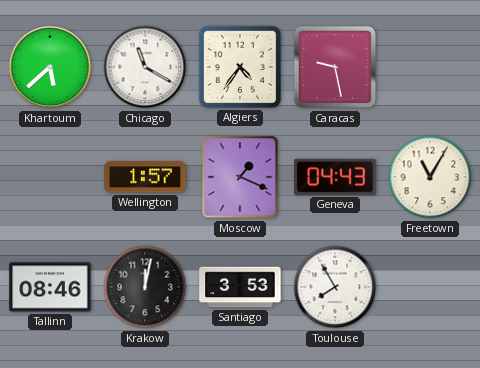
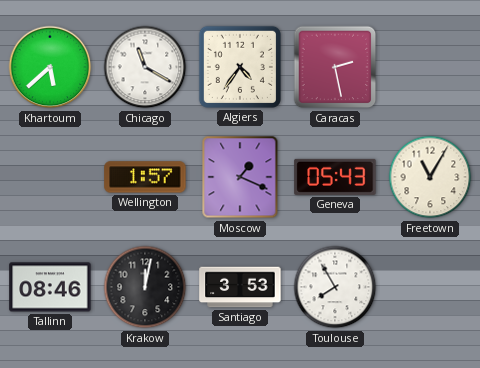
Caracas: 9:28 -> 2:28
Geneva: 04:43 -> 05:43
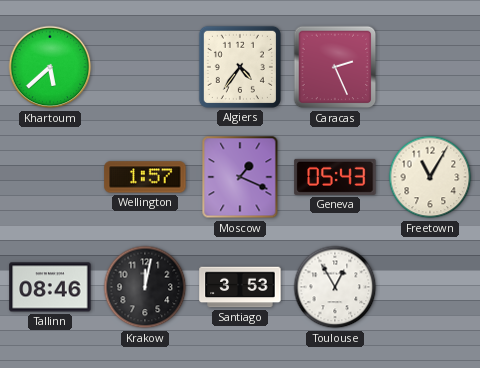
Chicago: 11:20 -> none
Caracas: 2:28 -> 2:26
Toulouse: 7:55 -> 12:55
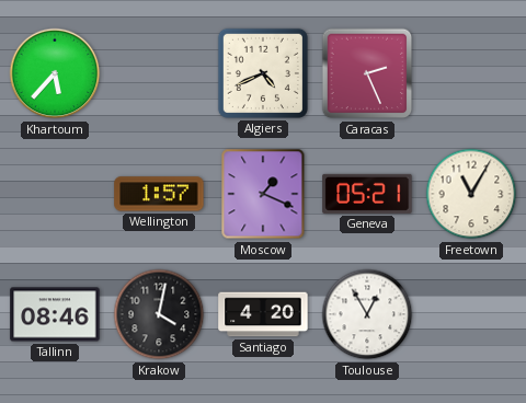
Khartoum: 5:38 -> 5:37
Algiers: 4:36 -> 4:41
Geneva: 05:43 -> 05:21
Krakow: 12:02 -> 4:02
Santiago: 3:53 -> 4:20
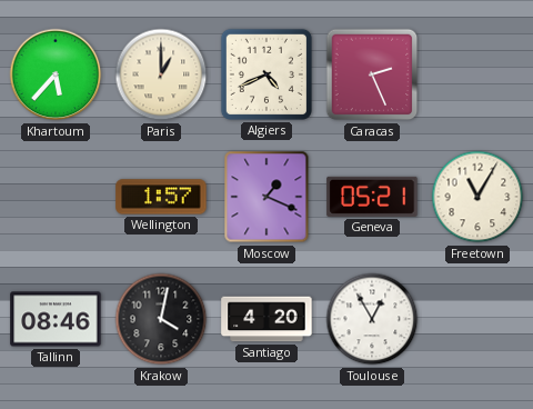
Paris: none -> 1:00
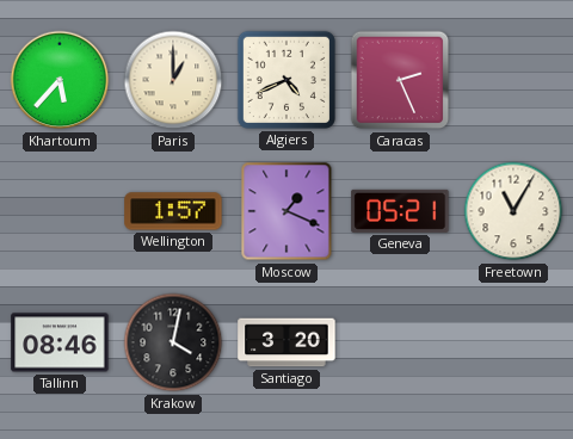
Santiago: 4:20 -> 3:20
Toulouse: 12:55 -> none
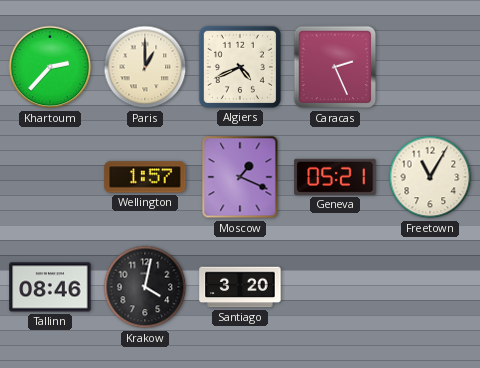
Khartoum: 5:37 -> 2:37
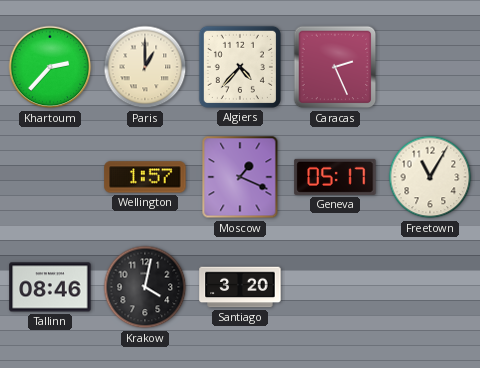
Algiers: 4:41 -> 4:37
Geneva: 05:21 -> 05:17
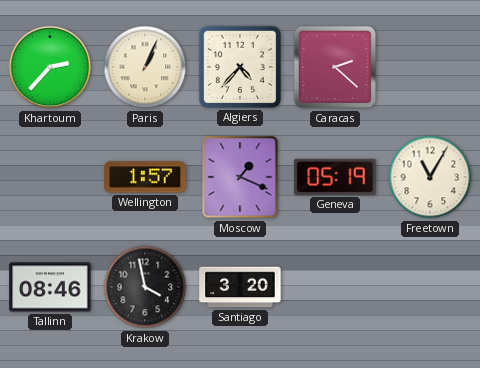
Paris: 1:00 -> 1:04
Caracas: 2:26 -> 2:22
Geneva: 05:17 -> 05:19
Krakow: 4:02 -> 3:58
